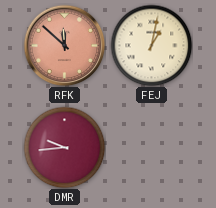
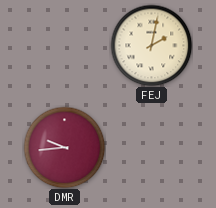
RFK: 11:52 -> none
FEJ: 1:02 -> 2:02
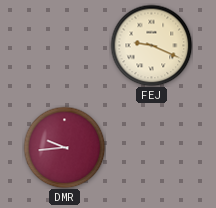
FEJ: 2:02 -> 9:19
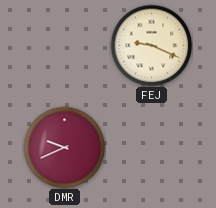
DMR: 9:44 -> 9:41
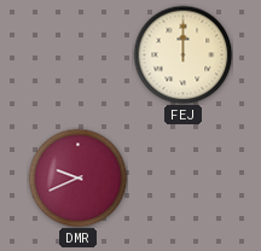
FEJ: 9:19 -> 12:00
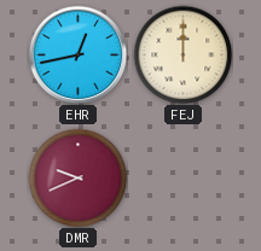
EHR: none -> 12:43
